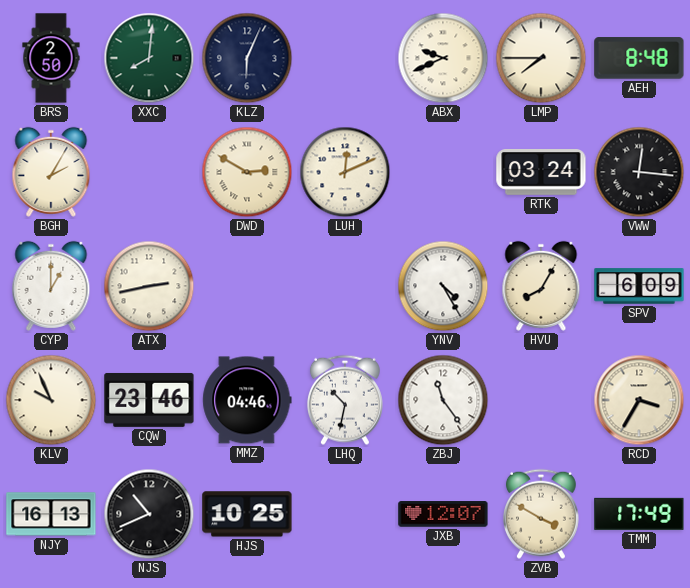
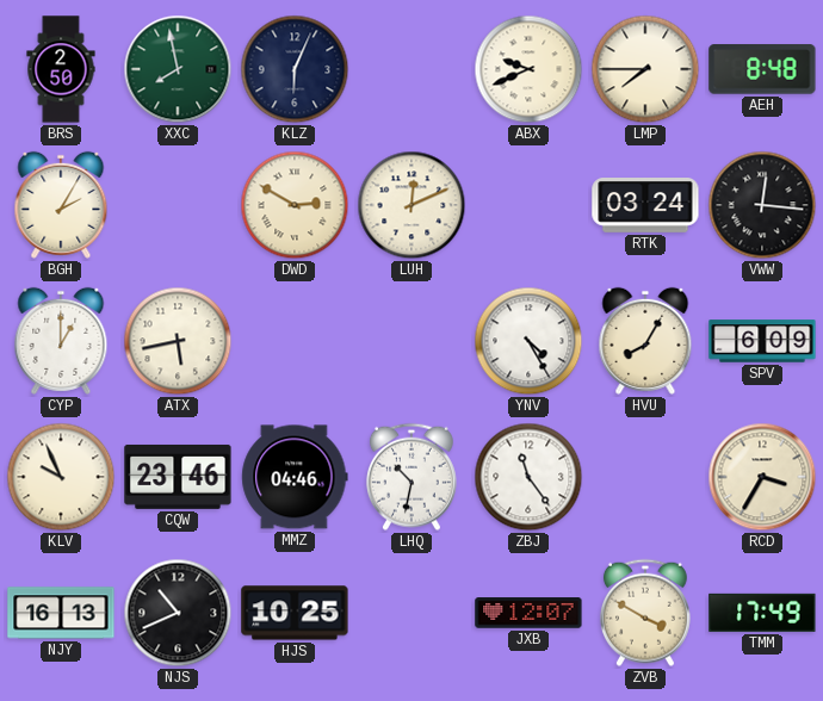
XXC: 8:01 -> 7:58
ATX: 2:43 -> 5:43
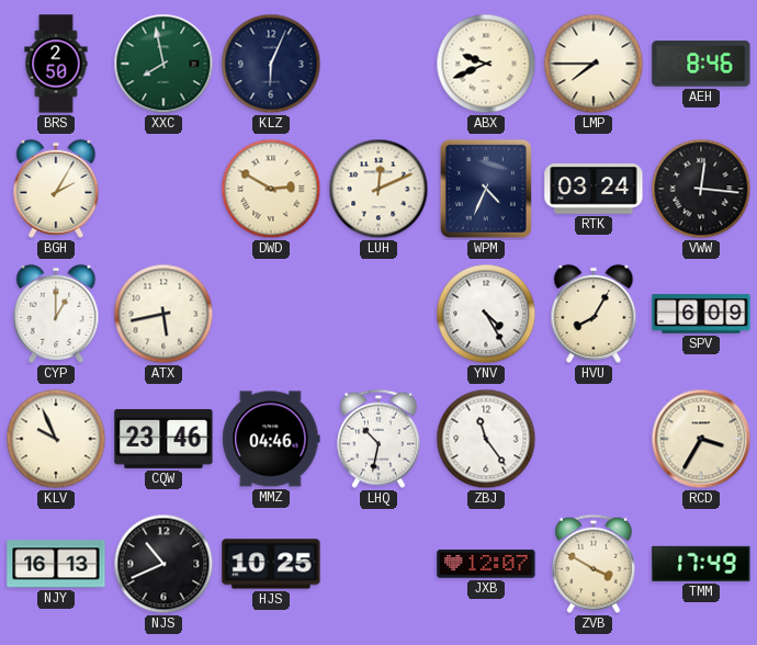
AEH: 8:48 -> 8:46
WPM: none -> 4:34
